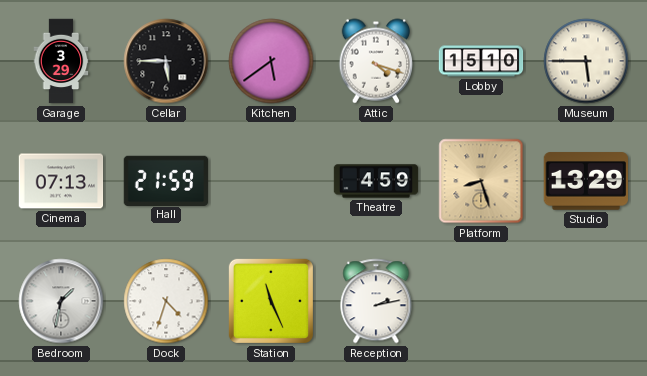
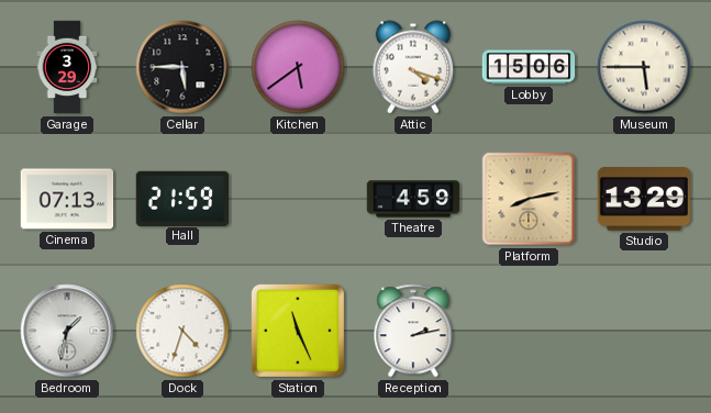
Lobby: 15:10 -> 15:06
Platform: 8:27 -> 8:13
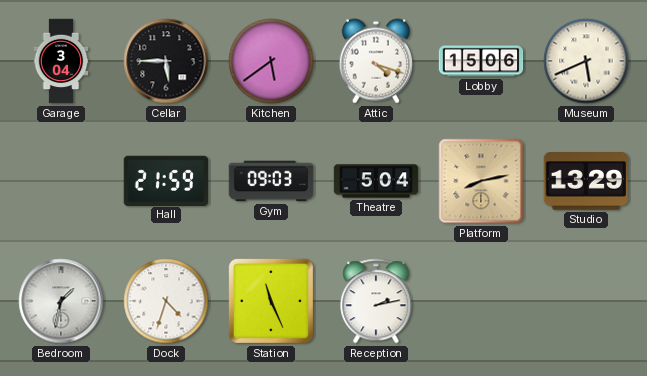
Garage: 3:29 -> 3:04
Museum: 5:45 -> 5:41
Cinema: 07:13 -> none
Gym: none -> 09:03
Theatre: 4:59 -> 5:04
